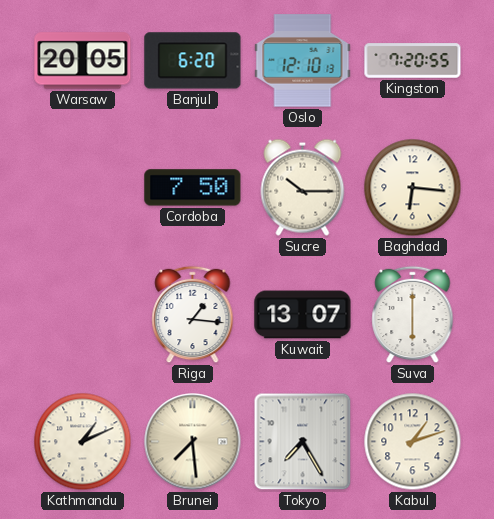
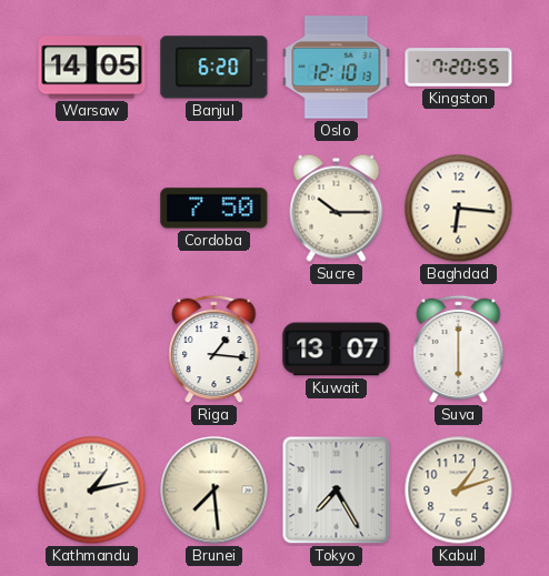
Warsaw: 20:05 -> 14:05
Kathmandu: 1:11 -> 1:13
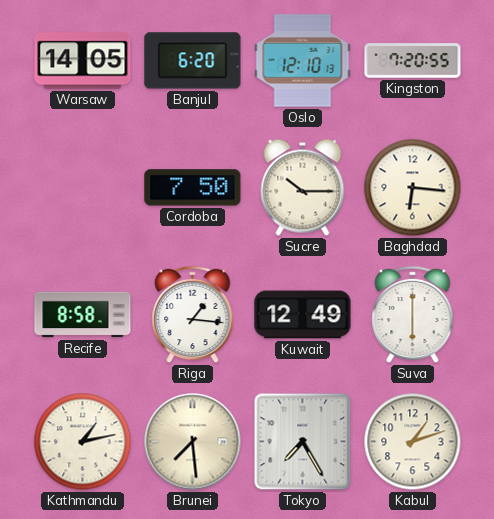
Recife: none -> 8:58
Kuwait: 13:07 -> 12:49
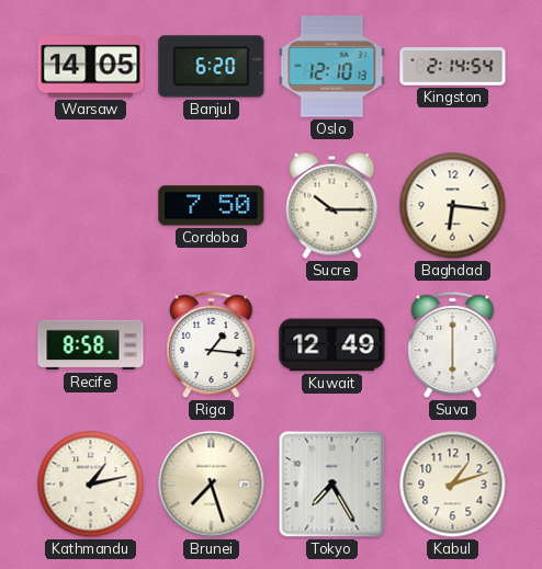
Kingston: 7:20 -> 2:14
Brunei: 7:29 -> 7:27
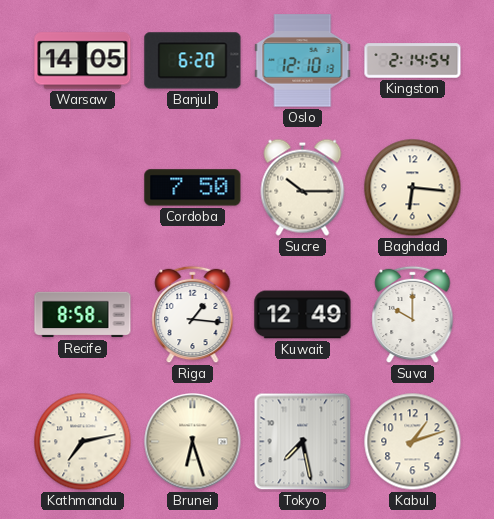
Suva: 6:00 -> 10:00
Kathmandu: 1:13 -> 7:13
Brunei: 7:27 -> 6:27
Tokyo: 7:25 -> 7:28
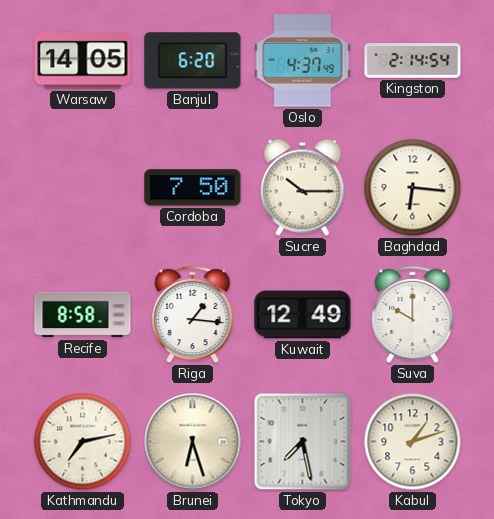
Oslo: 12:10 -> 4:37
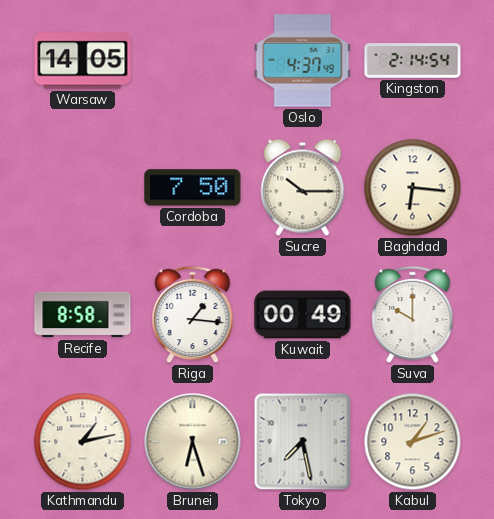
Banjul: 6:20 -> none
Kuwait: 12:49 -> 00:49
Kathmandu: 7:13 -> 1:13
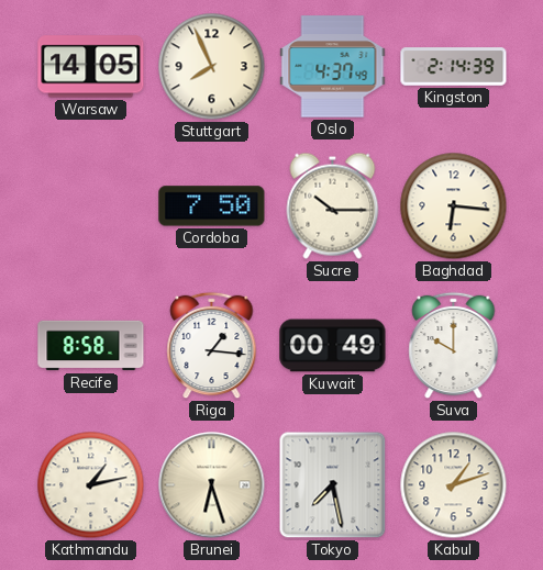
Stuttgart: none -> 7:56
Kingston: 2:14:54 -> 2:14:39
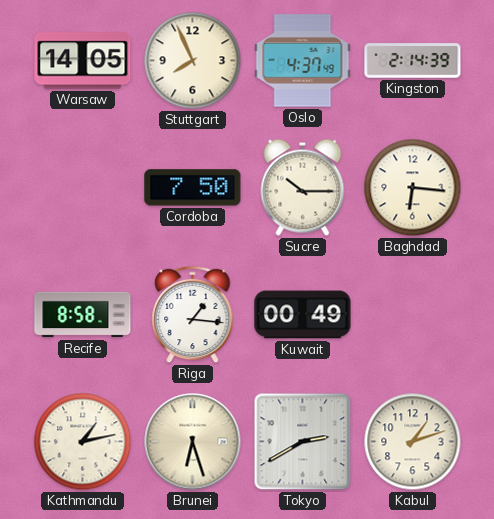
Suva: 10:00 -> none
Tokyo: 7:28 -> 2:40
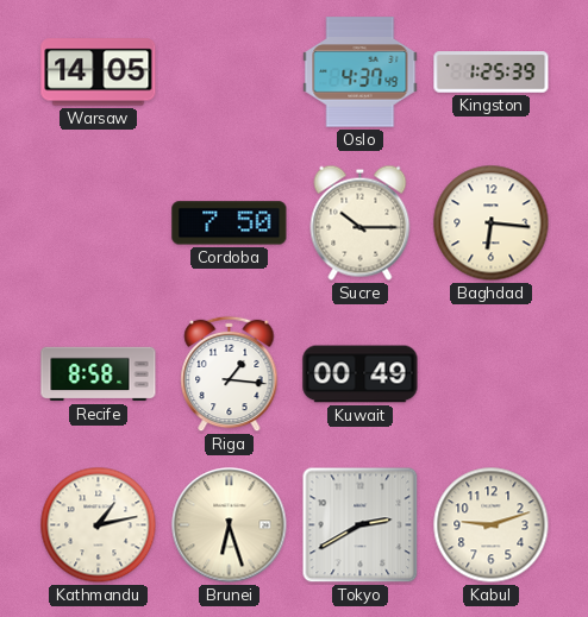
Stuttgart: 7:56 -> none
Kingston: 2:14 -> 1:25
Kabul: 1:12 -> 9:12
